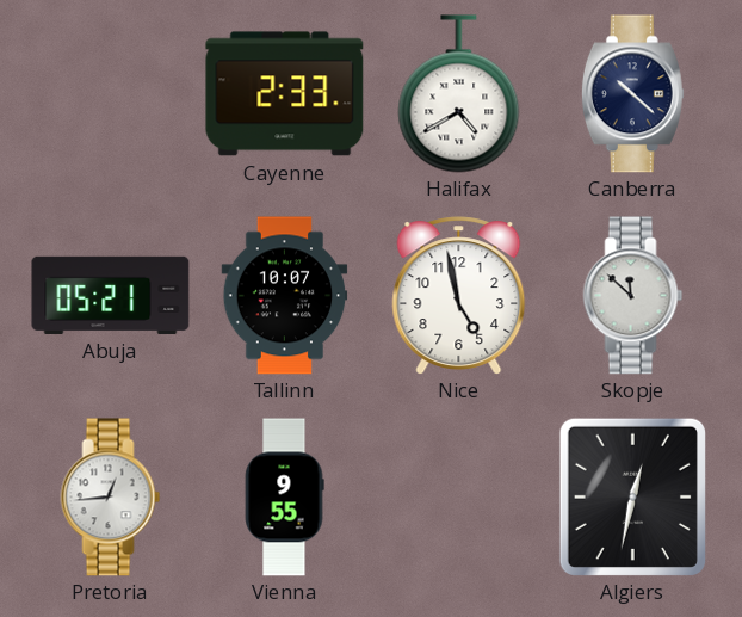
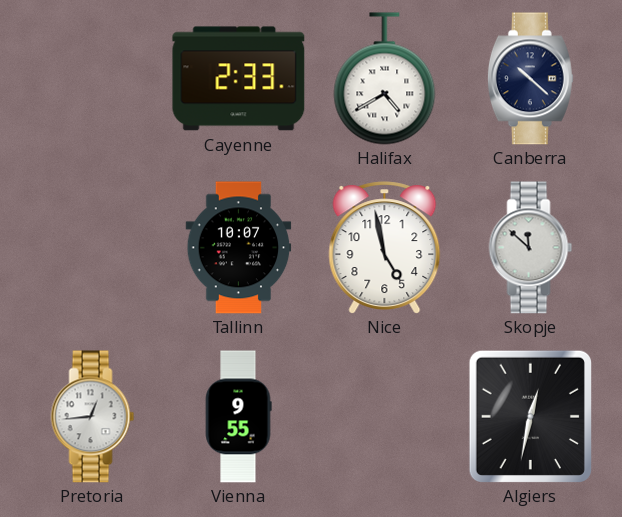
Abuja: 05:21 -> none
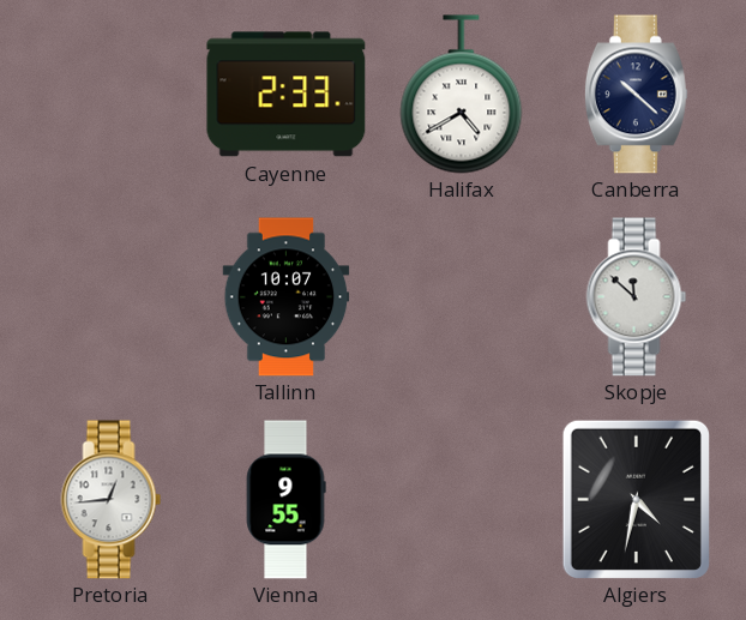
Nice: 4:58 -> none
Algiers: 12:32 -> 4:32
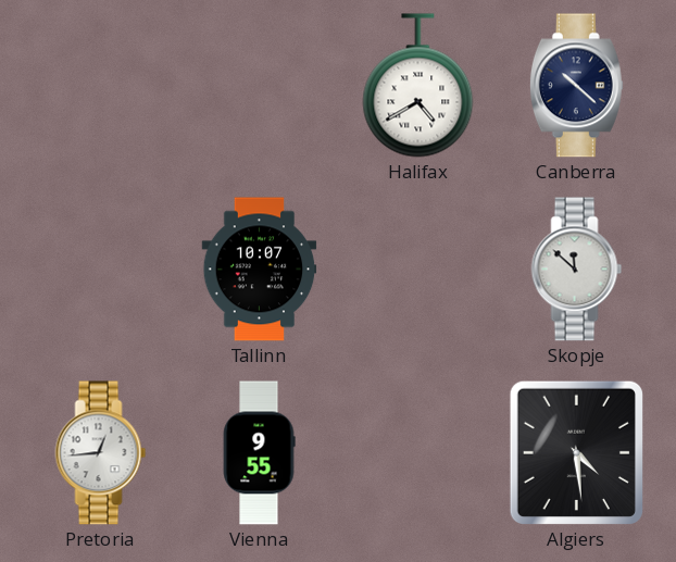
Cayenne: 2:33 -> none
Algiers: 4:32 -> 4:29
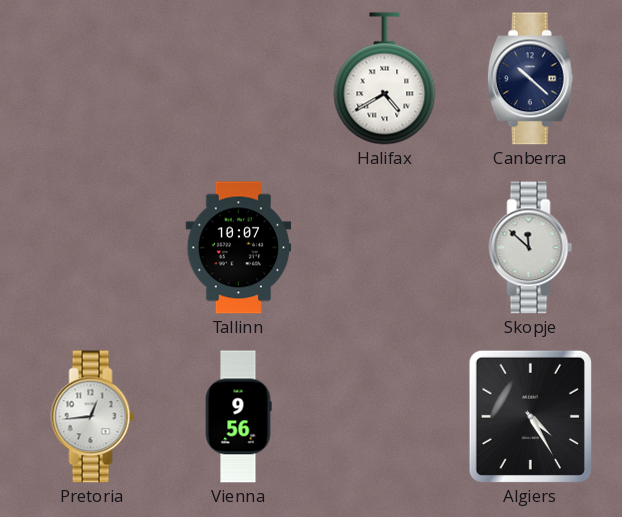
Vienna: 9:55 -> 9:56
Algiers: 4:29 -> 4:25
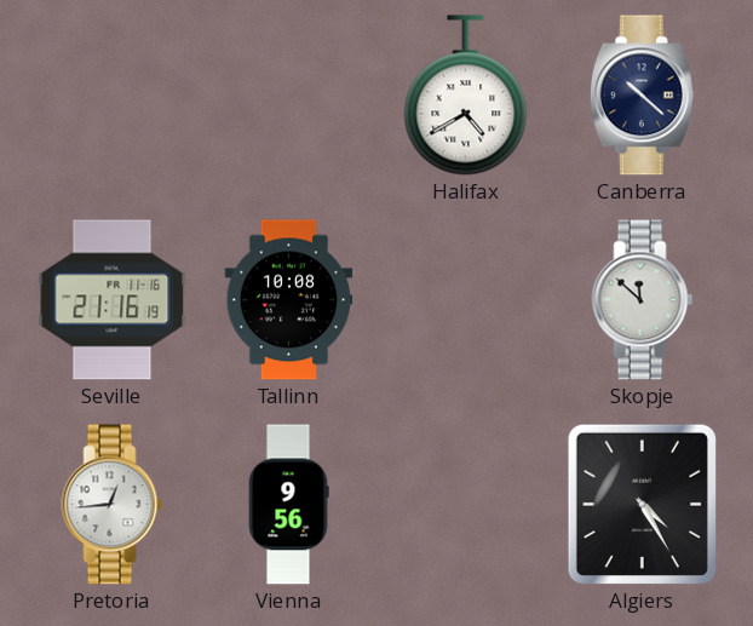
Seville: none -> 21:16
Tallinn: 10:07 -> 10:08
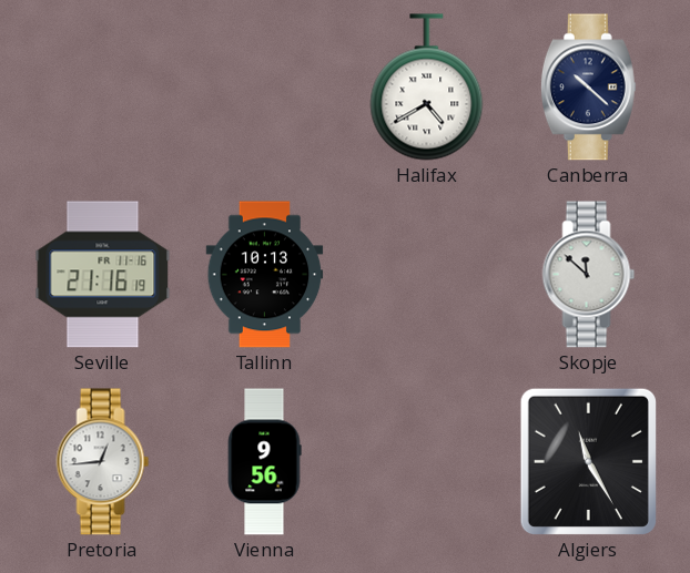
Tallinn: 10:08 -> 10:13
Algiers: 4:25 -> 11:25
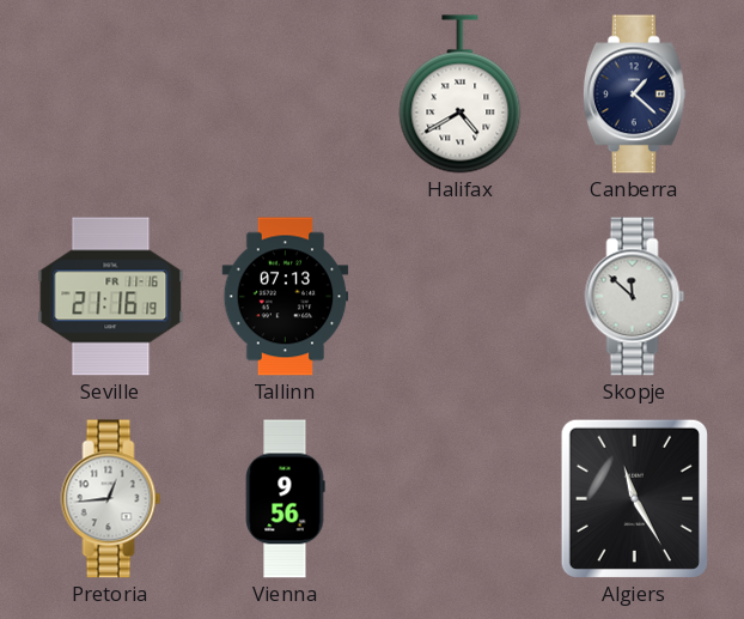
Canberra: 10:22 -> 1:22
Tallinn: 10:13 -> 07:13
